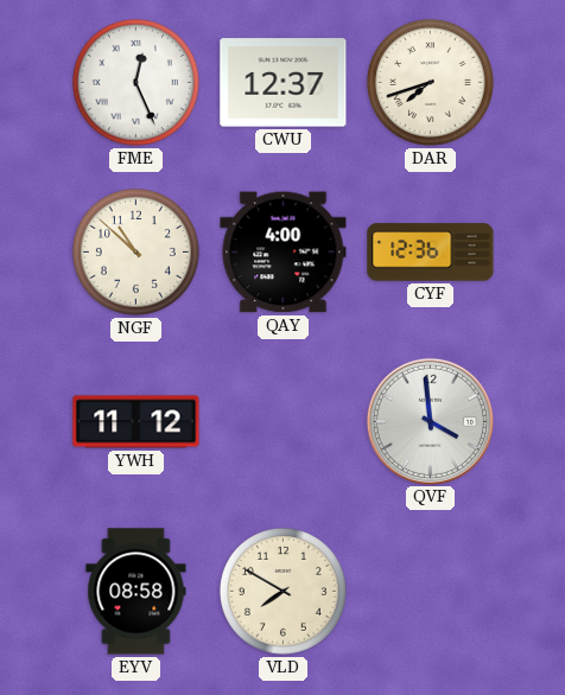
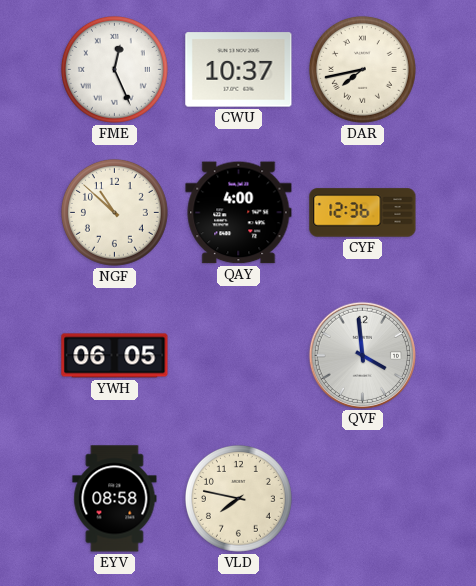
CWU: 12:37 -> 10:37
DAR: 7:42 -> 7:43
YWH: 11:12 -> 06:05
VLD: 7:50 -> 7:47
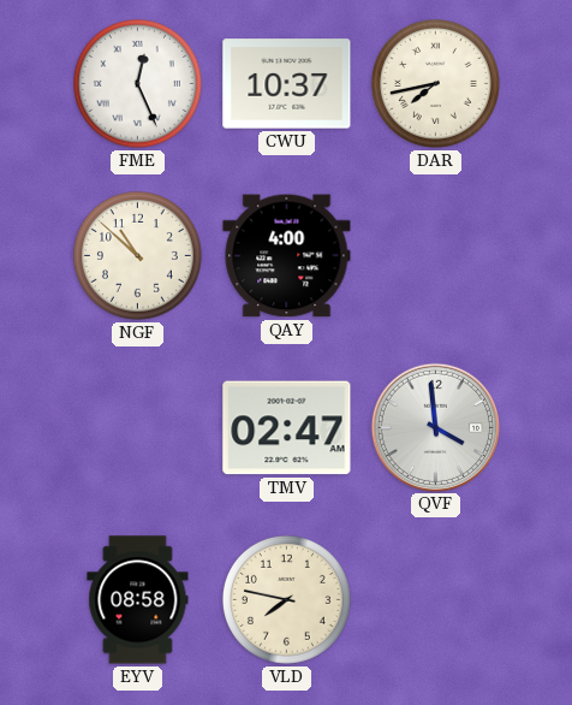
CYF: 12:36 -> none
YWH: 06:05 -> none
TMV: none -> 02:47
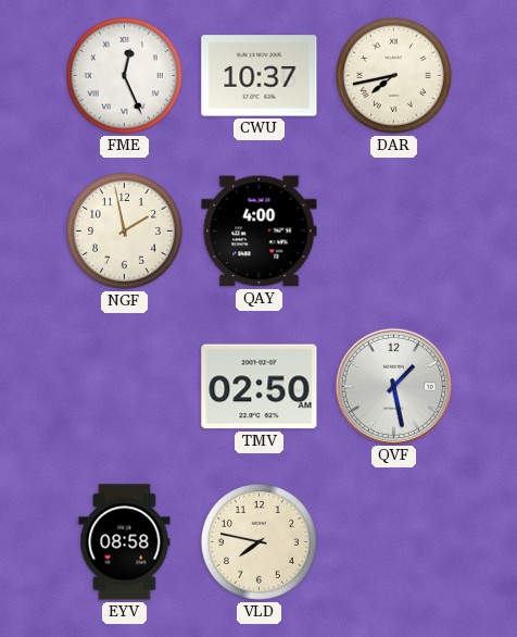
NGF: 10:52 -> 1:58
TMV: 02:47 -> 02:50
QVF: 3:59 -> 1:28
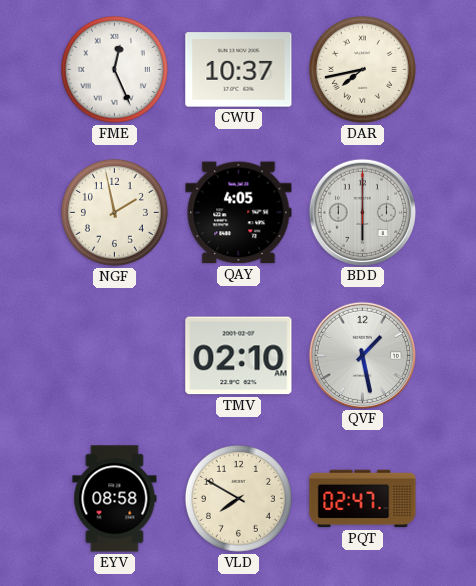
QAY: 4:00 -> 4:05
BDD: none -> 6:00
TMV: 02:50 -> 02:10
VLD: 7:47 -> 7:50
PQT: none -> 02:47
